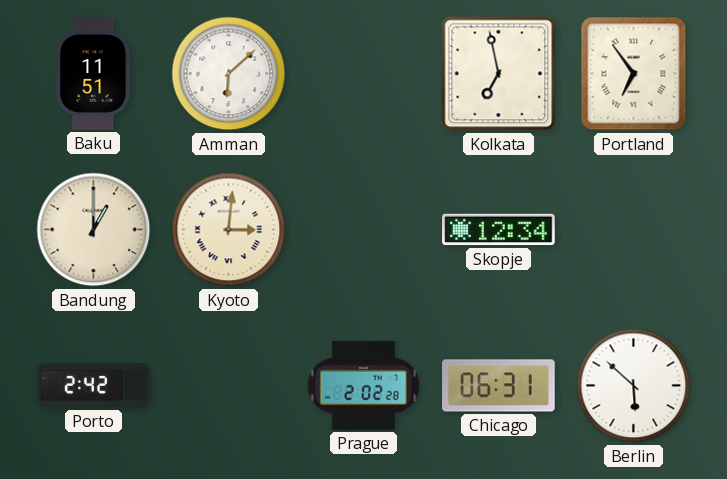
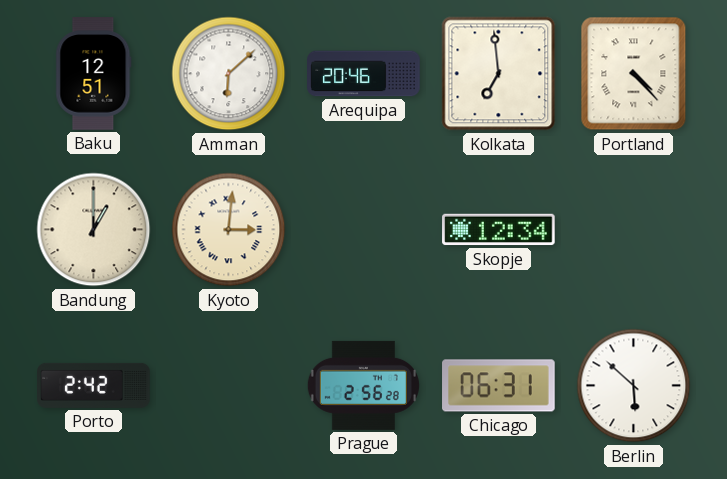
Baku: 11:51 -> 12:51
Arequipa: none -> 20:46
Kolkata: 6:58 -> 6:59
Portland: 6:54 -> 4:23
Prague: 2:02 -> 2:56
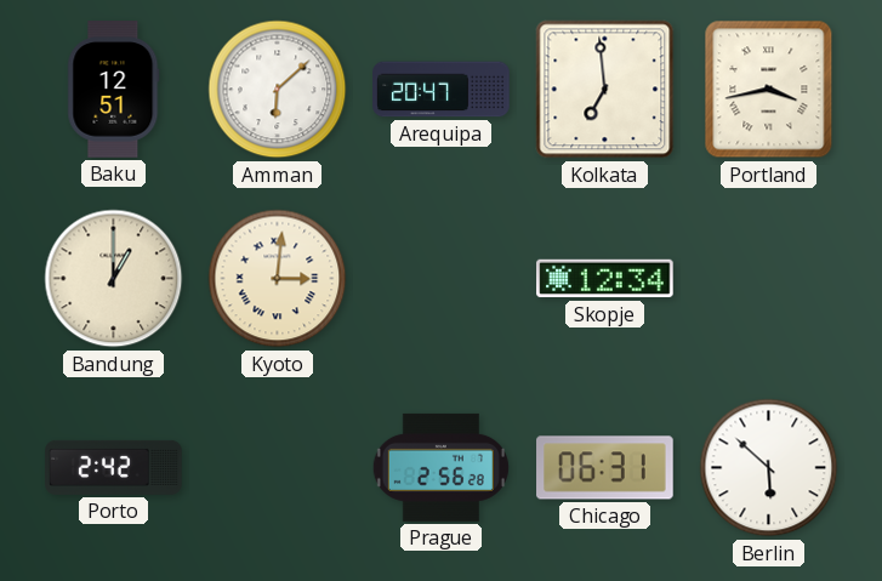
Arequipa: 20:46 -> 20:47
Portland: 4:23 -> 3:43
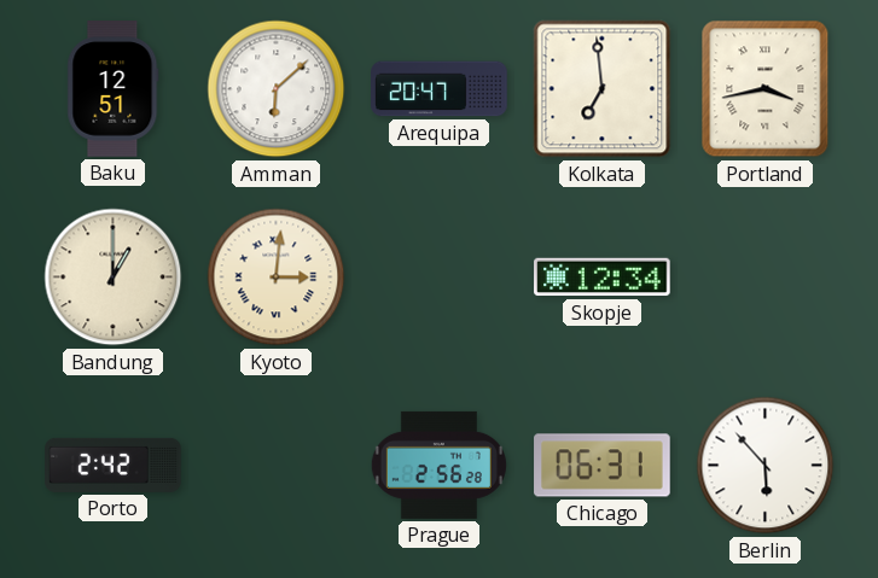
Berlin: 5:52 -> 5:53
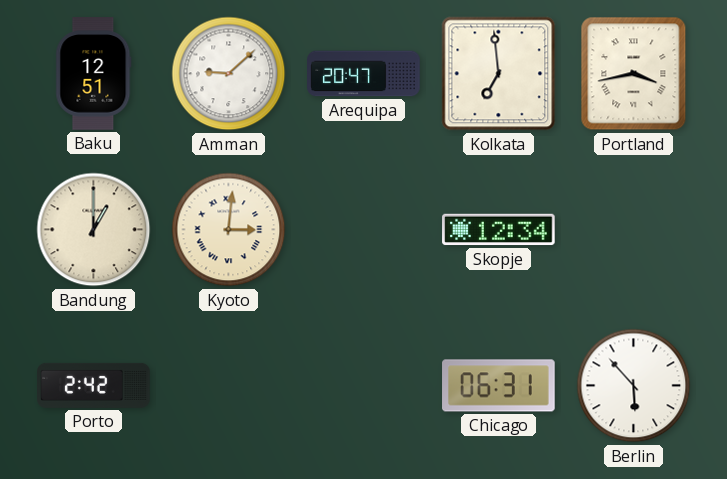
Amman: 6:08 -> 9:08
Prague: 2:56 -> none
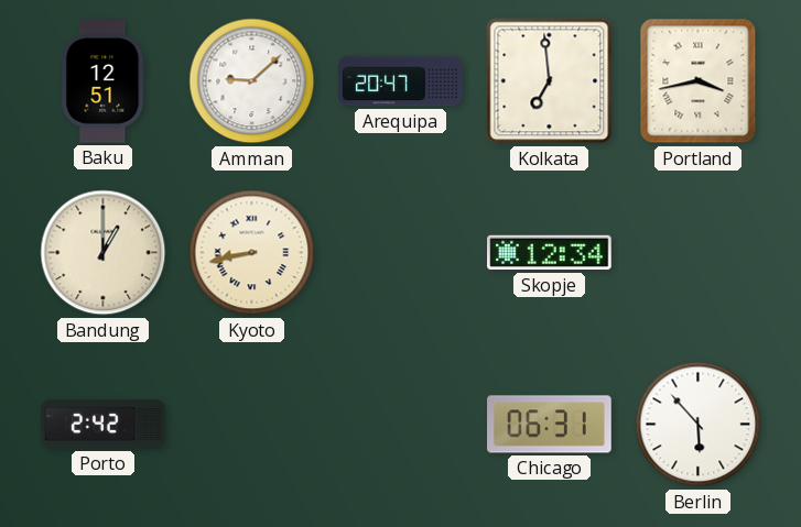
Kyoto: 3:01 -> 8:43
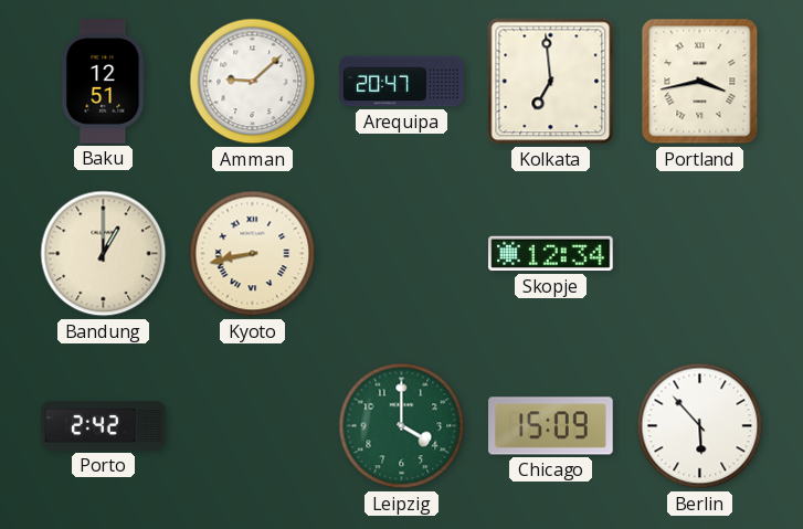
Leipzig: none -> 4:00
Chicago: 06:31 -> 15:09
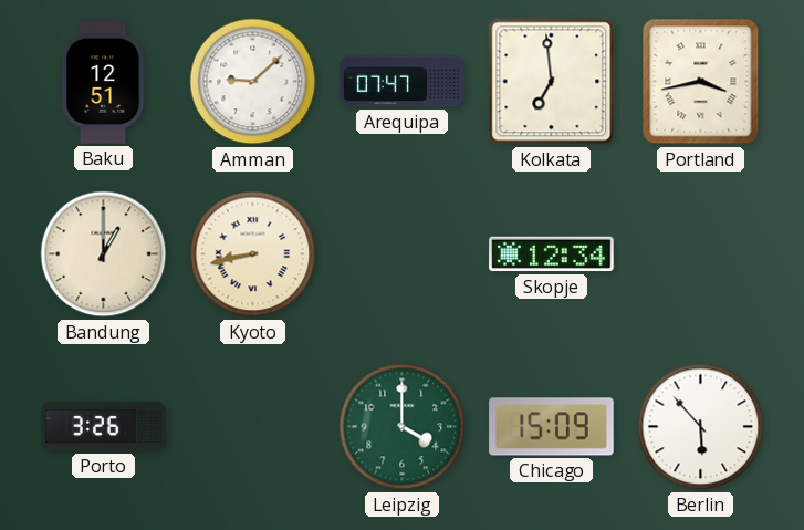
Arequipa: 20:47 -> 07:47
Porto: 2:42 -> 3:26
